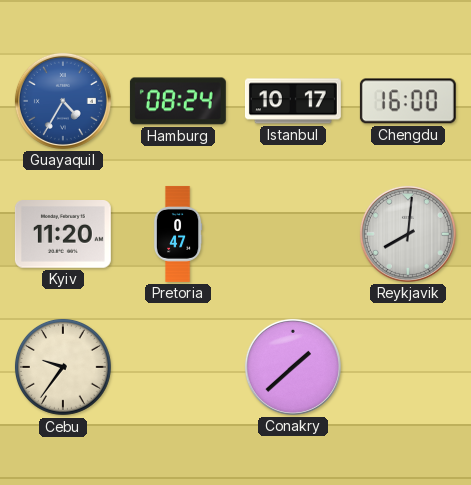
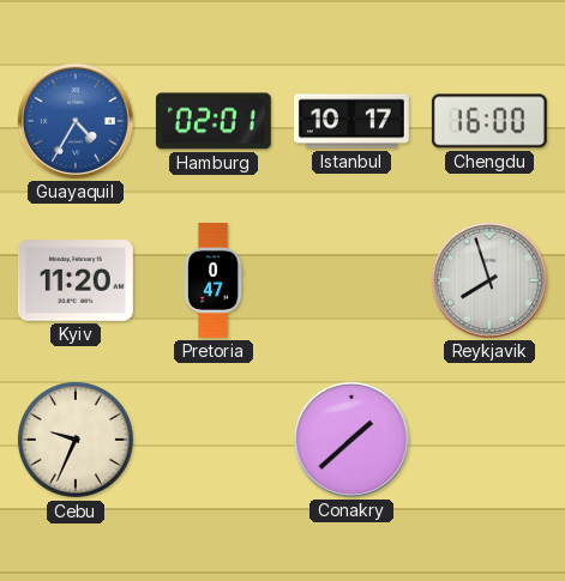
Hamburg: 08:24 -> 02:01
Reykjavik: 8:01 -> 7:57
Cebu: 9:36 -> 9:34
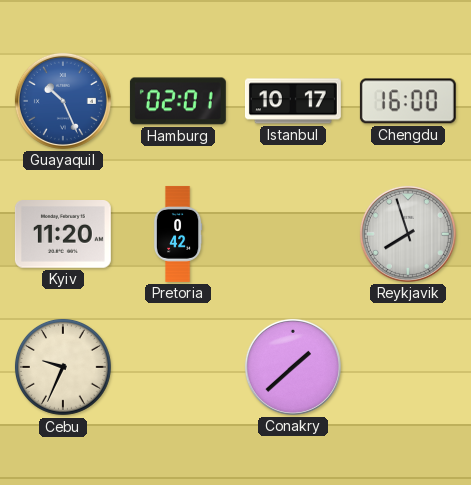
Guayaquil: 4:35 -> 10:26
Pretoria: 0:47 -> 0:42
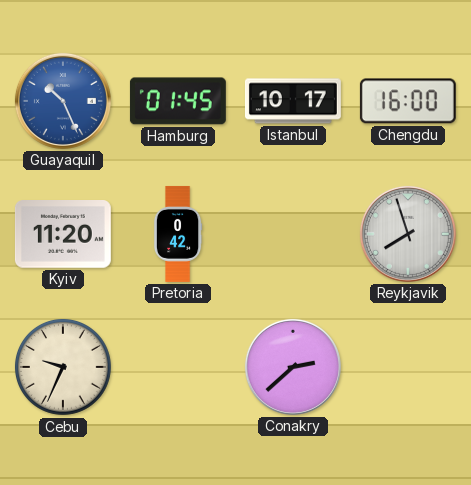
Hamburg: 02:01 -> 01:45
Conakry: 1:38 -> 2:38
